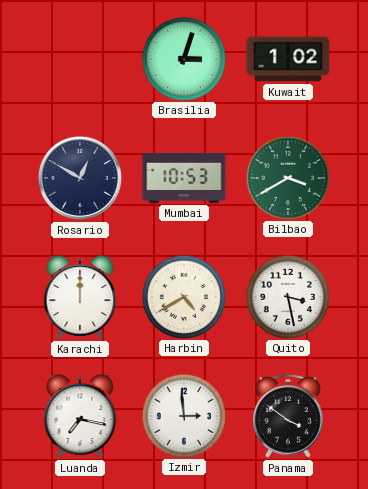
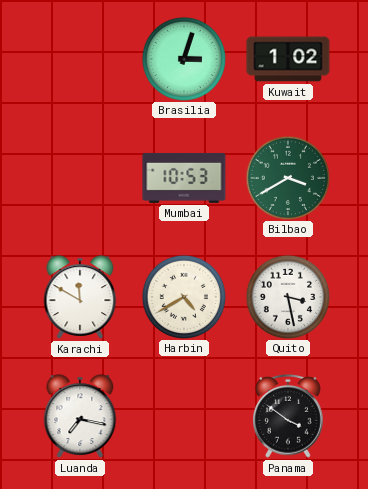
Rosario: 12:50 -> none
Karachi: 12:00 -> 11:50
Izmir: 2:59 -> none
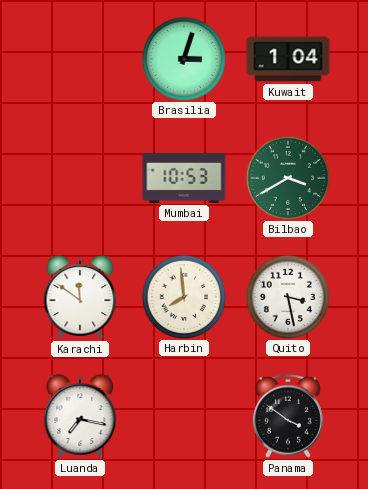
Kuwait: 1:02 -> 1:04
Karachi: 11:50 -> 11:51
Harbin: 4:40 -> 7:59
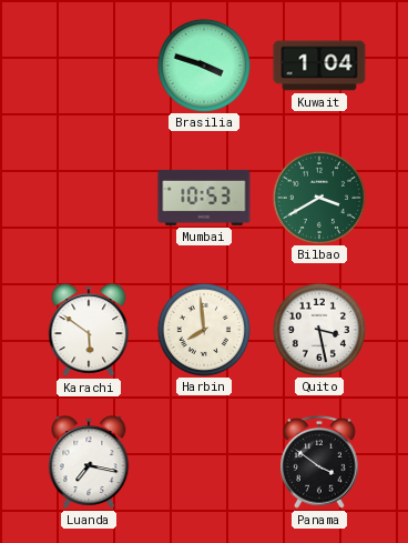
Brasilia: 3:03 -> 3:48
Karachi: 11:51 -> 5:51
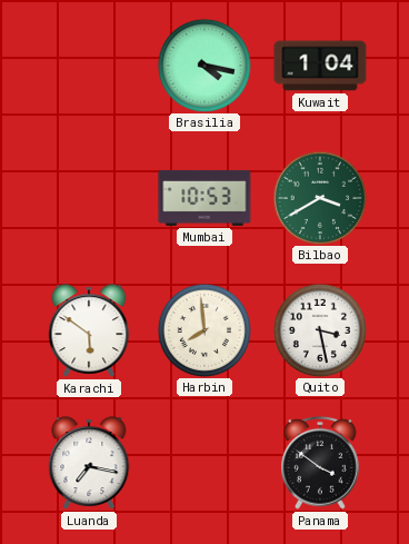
Brasilia: 3:48 -> 4:17
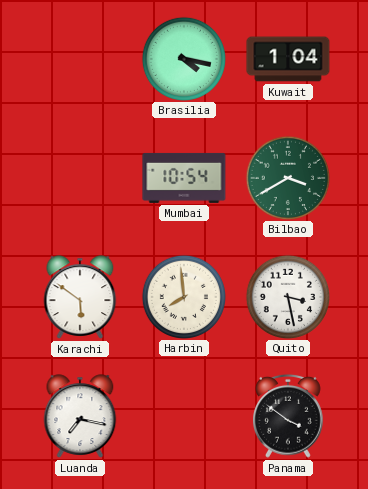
Mumbai: 10:53 -> 10:54
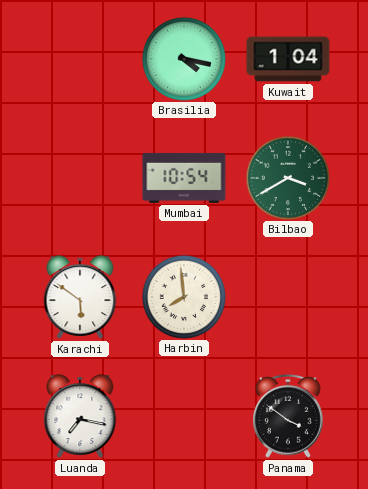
Quito: 3:28 -> none
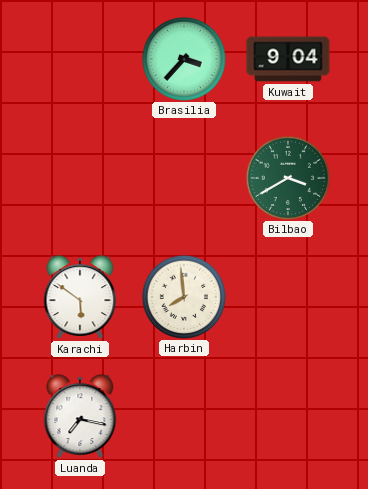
Brasilia: 4:17 -> 3:37
Kuwait: 1:04 -> 9:04
Mumbai: 10:54 -> none
Panama: 3:51 -> none
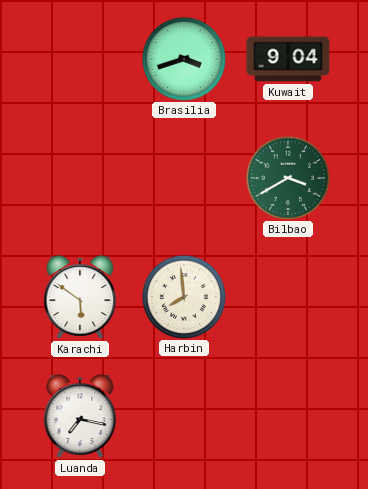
Brasilia: 3:37 -> 3:42
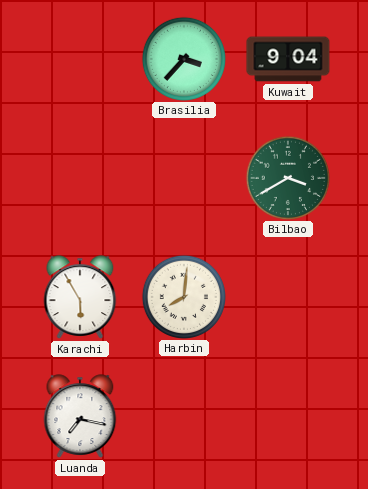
Brasilia: 3:42 -> 3:37
Karachi: 5:51 -> 5:55
Harbin: 7:59 -> 8:01
